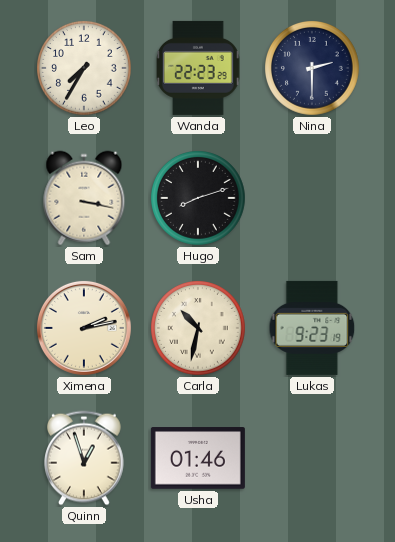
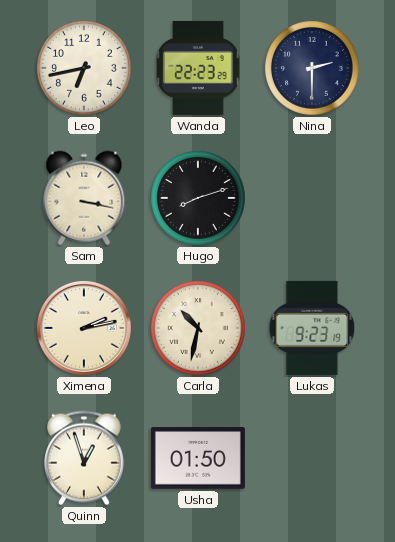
Leo: 7:35 -> 6:43
Usha: 01:46 -> 01:50
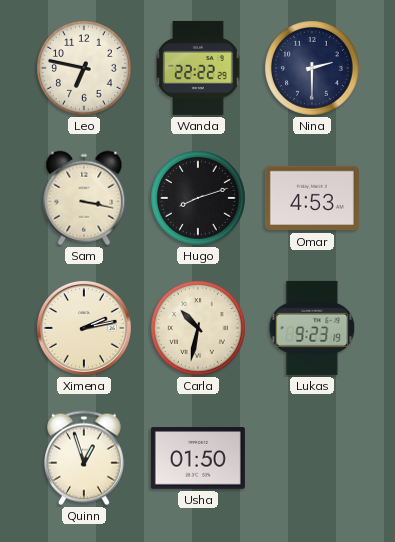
Leo: 6:43 -> 6:47
Wanda: 22:23 -> 22:22
Omar: none -> 4:53
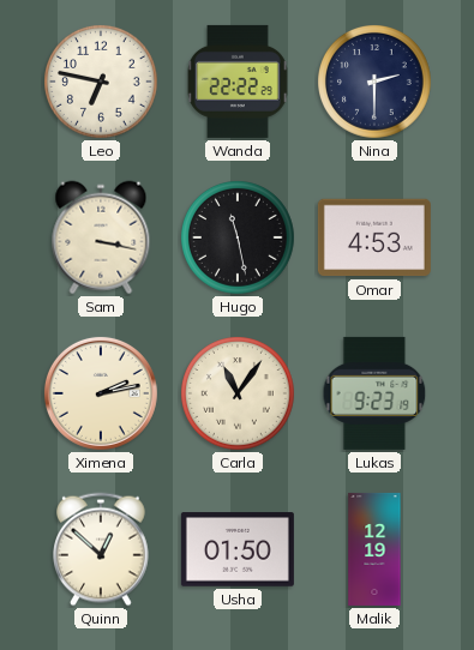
Hugo: 8:12 -> 11:28
Carla: 10:32 -> 11:06
Quinn: 12:57 -> 12:52
Malik: none -> 12:19
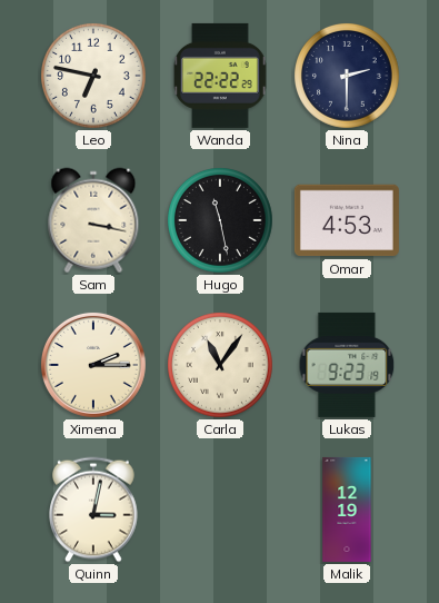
Ximena: 2:13 -> 2:15
Quinn: 12:52 -> 3:02
Usha: 01:50 -> none
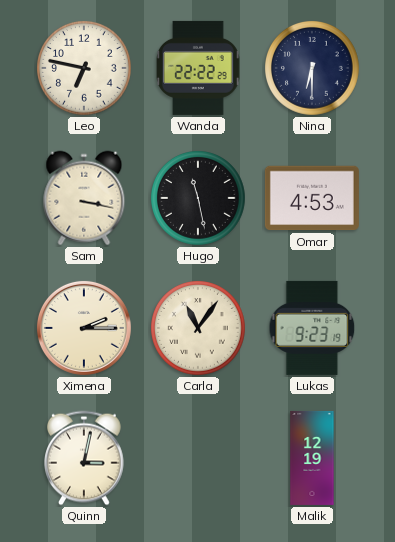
Nina: 2:30 -> 6:30
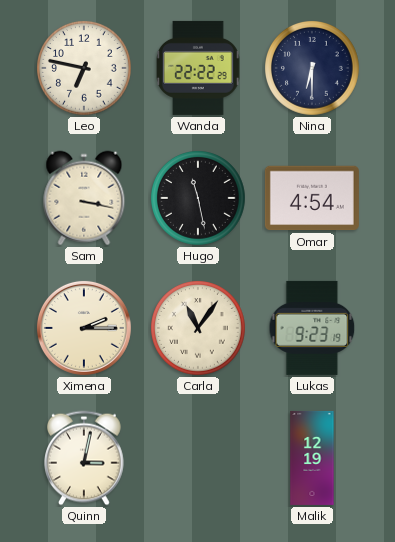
Omar: 4:53 -> 4:54
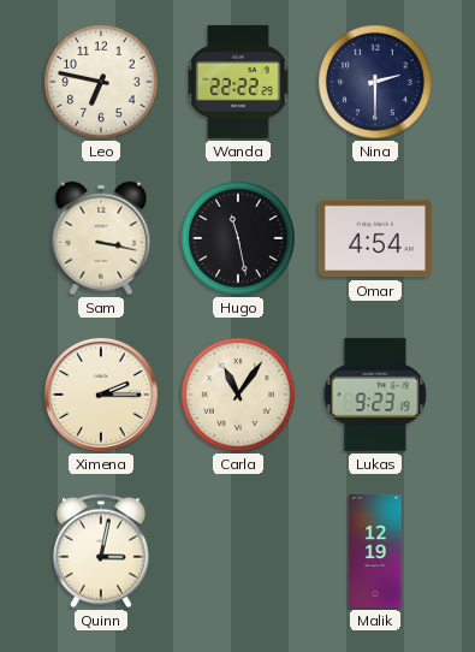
Nina: 6:30 -> 2:30
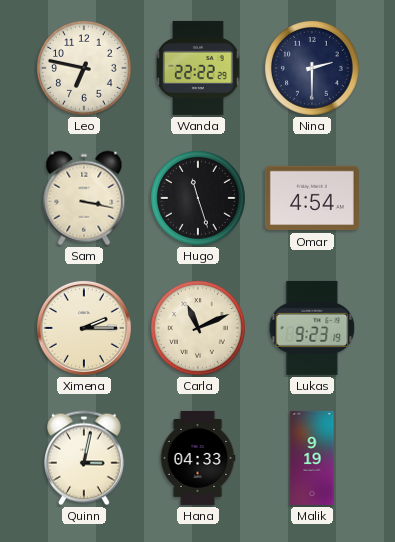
Hugo: 11:28 -> 11:27
Carla: 11:06 -> 11:11
Hana: none -> 04:33
Malik: 12:19 -> 9:19
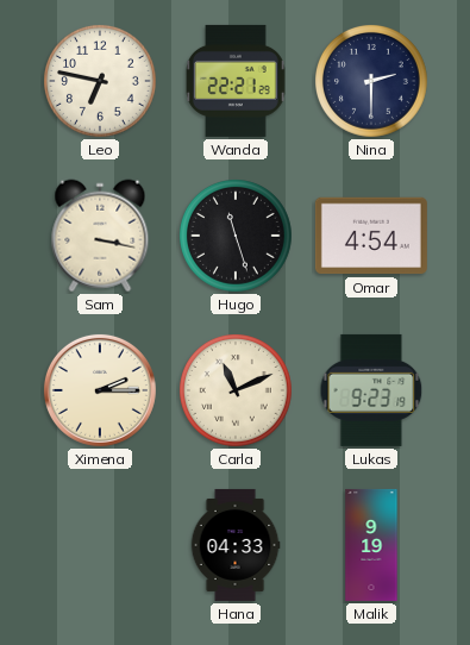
Wanda: 22:22 -> 22:21
Quinn: 3:02 -> none
